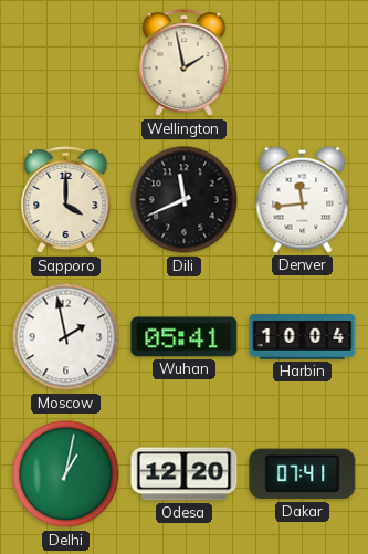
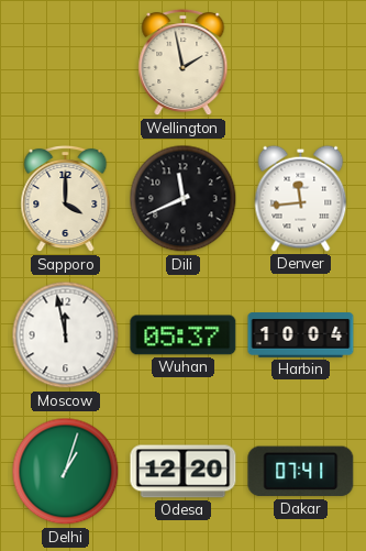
Moscow: 1:58 -> 11:58
Wuhan: 05:41 -> 05:37
Delhi: 1:02 -> 1:03
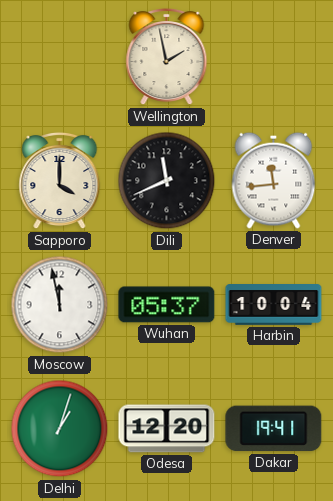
Dakar: 07:41 -> 19:41
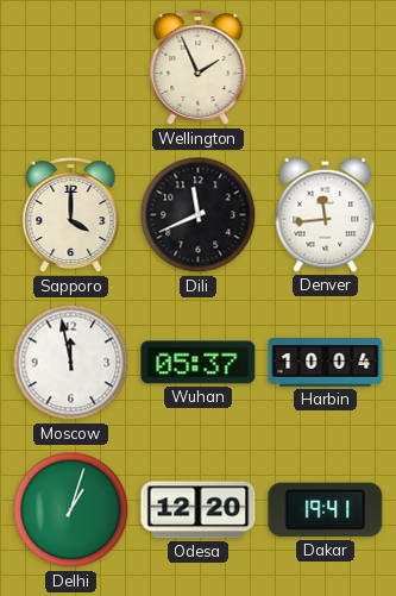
Wellington: 1:58 -> 1:56
